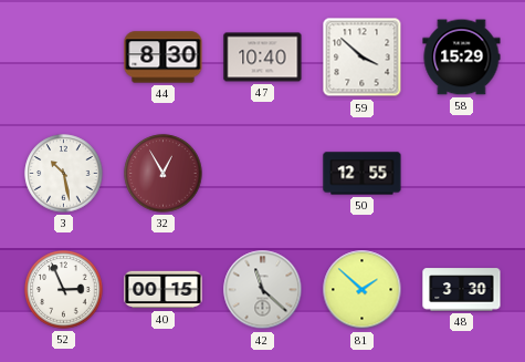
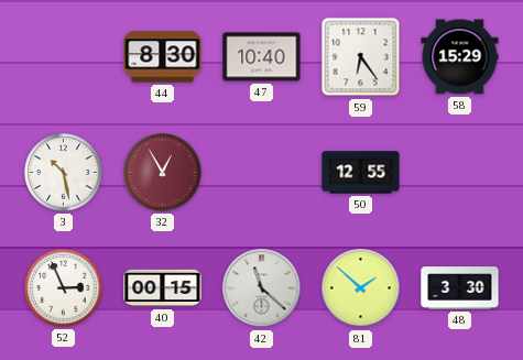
59: 3:52 -> 6:24
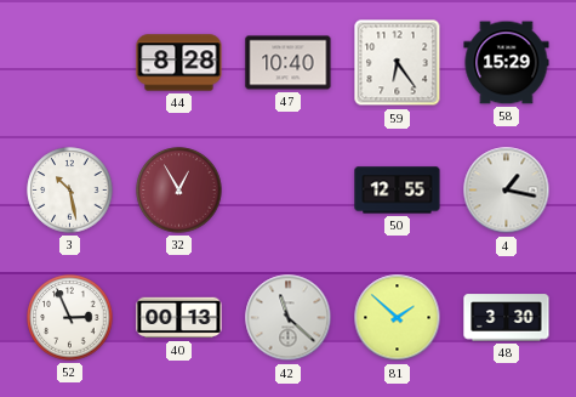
44: 8:30 -> 8:28
4: none -> 1:17
40: 00:15 -> 00:13
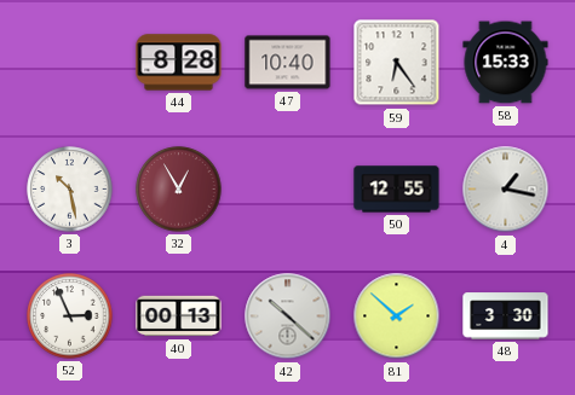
58: 15:29 -> 15:33
42: 11:22 -> 10:22
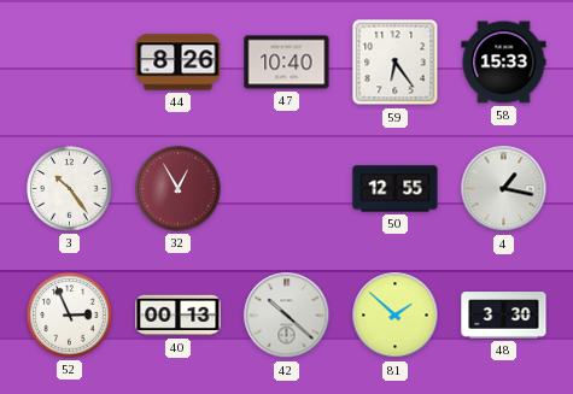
44: 8:28 -> 8:26
3: 10:28 -> 10:24
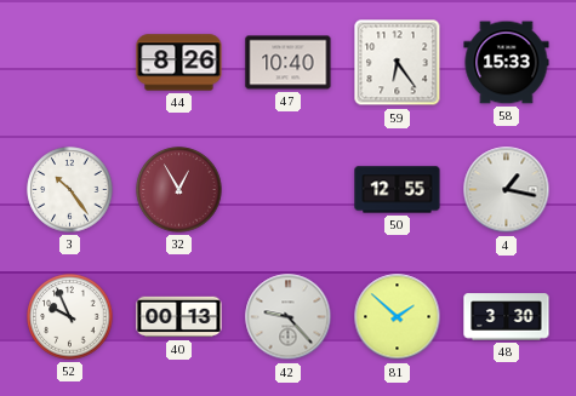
52: 2:56 -> 9:56
42: 10:22 -> 9:23
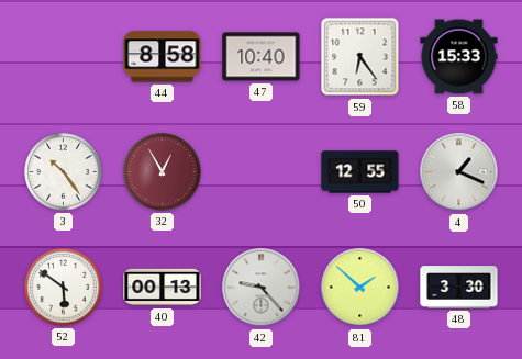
44: 8:26 -> 8:58
4: 1:17 -> 1:19
52: 9:56 -> 5:51
